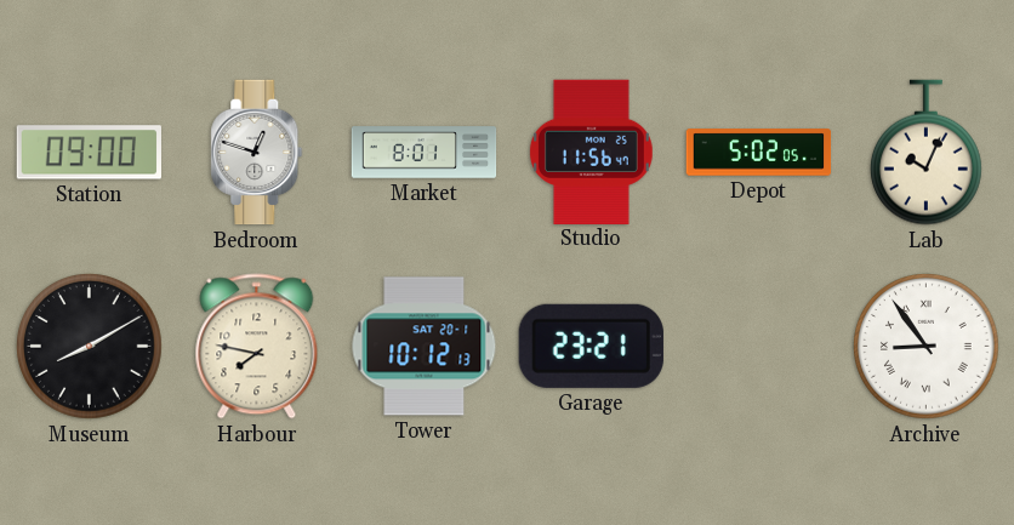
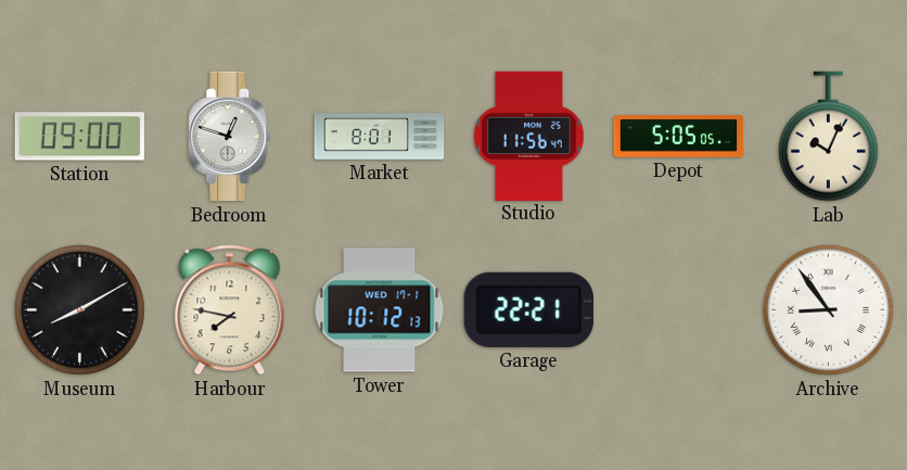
Depot: 5:02 -> 5:05
Tower date: SAT 20-1 -> WED 17-1
Garage: 23:21 -> 22:21
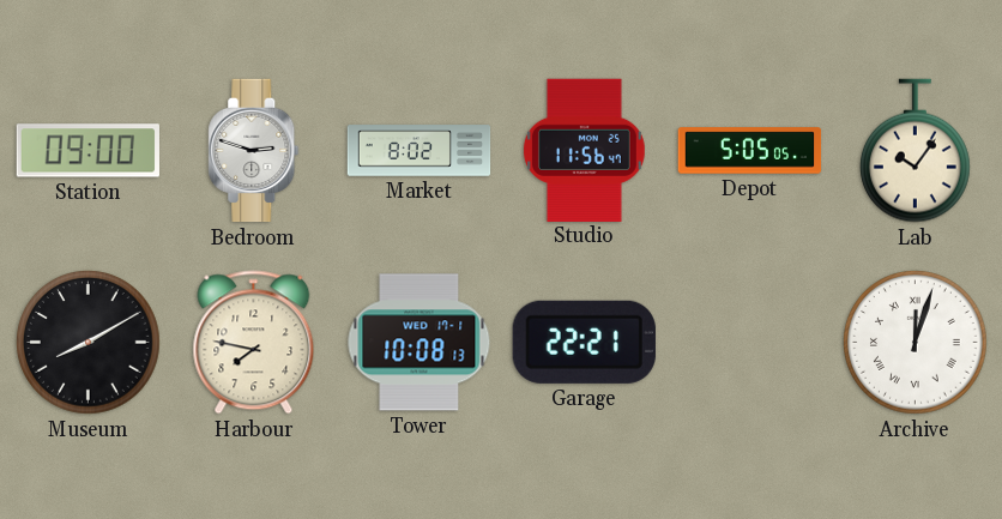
Bedroom: 12:48 -> 2:48
Market: 8:01 -> 8:02
Lab: 10:04 -> 10:06
Tower: 10:12 -> 10:08
Archive: 8:54 -> 12:03
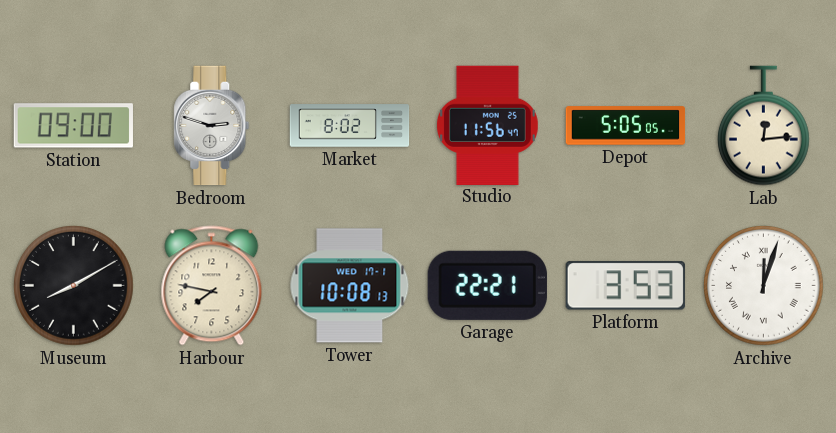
Lab: 10:06 -> 12:14
Platform: none -> 3:53
